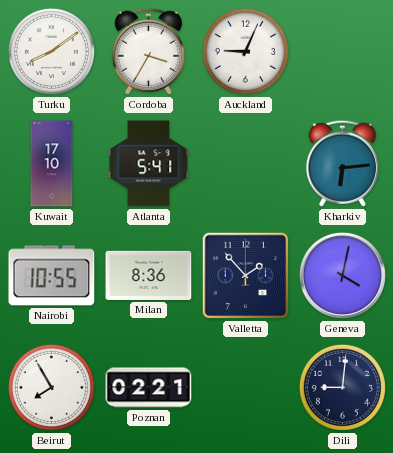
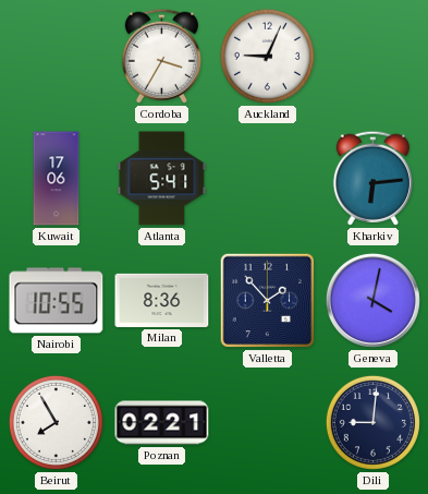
Turku: 8:09 -> none
Kuwait: 17:10 -> 17:06
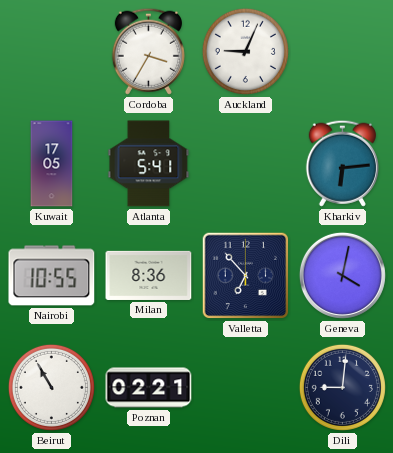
Kuwait: 17:06 -> 17:05
Valletta: 1:53 -> 6:53
Beirut: 7:55 -> 10:55
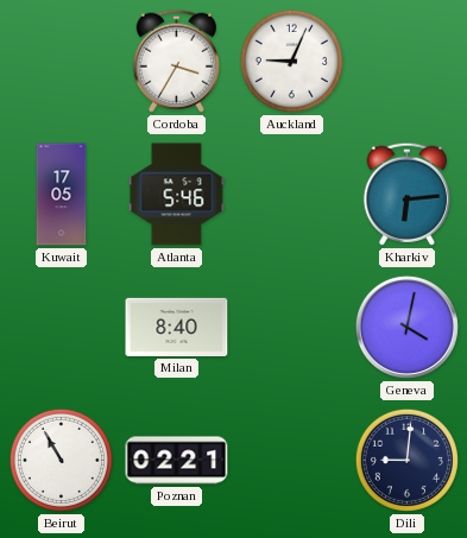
Atlanta: 5:41 -> 5:46
Nairobi: 10:55 -> none
Milan: 8:36 -> 8:40
Valletta: 6:53 -> none
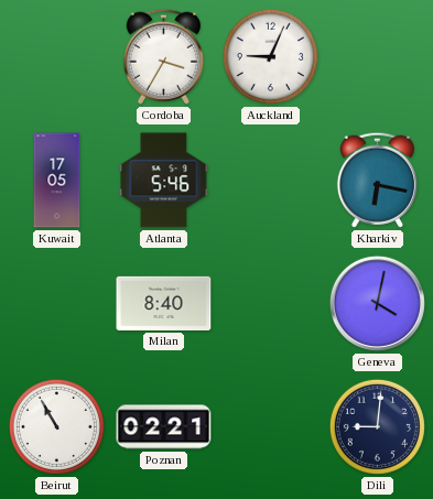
Kharkiv: 6:14 -> 6:17
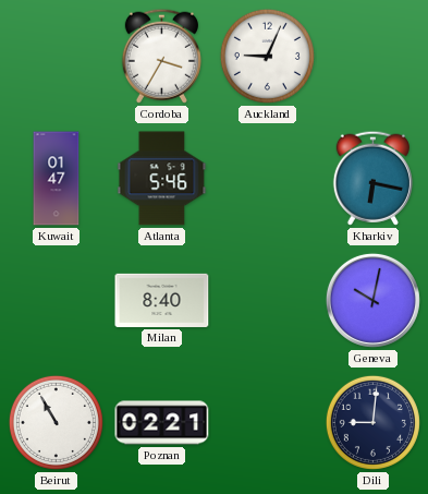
Kuwait: 17:05 -> 01:47
Geneva: 4:02 -> 10:02
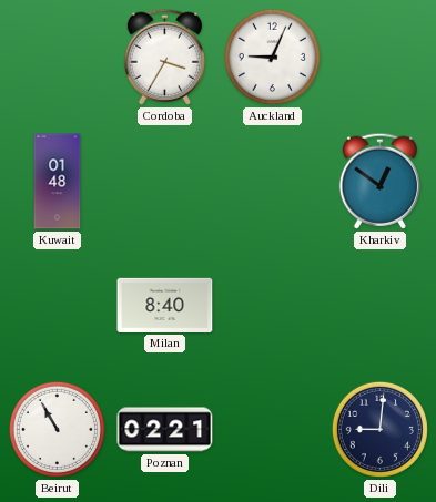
Kuwait: 01:47 -> 01:48
Atlanta: 5:46 -> none
Kharkiv: 6:17 -> 12:51
Geneva: 10:02 -> none
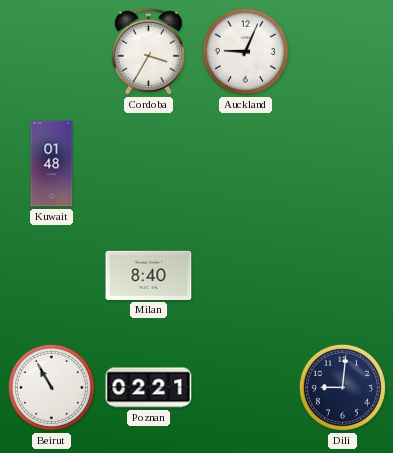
Kharkiv: 12:51 -> none
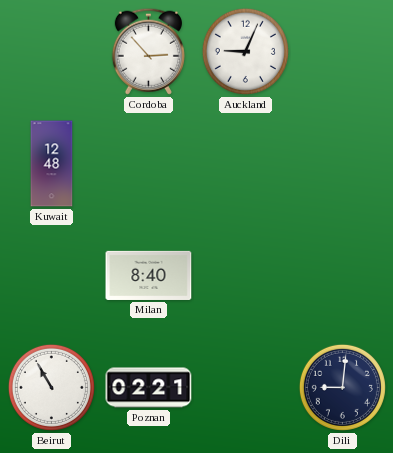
Cordoba: 3:35 -> 2:53
Kuwait: 01:48 -> 12:48
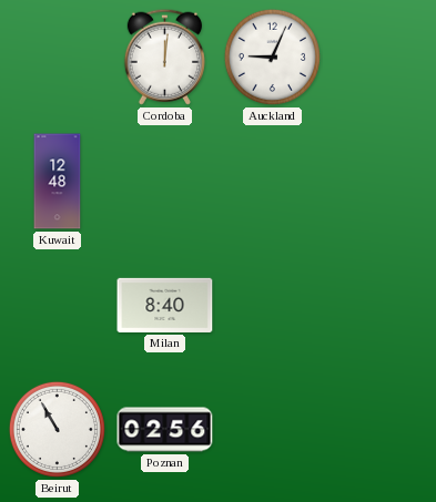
Cordoba: 2:53 -> 12:01
Poznan: 02:21 -> 02:56
Dili: 9:01 -> none
